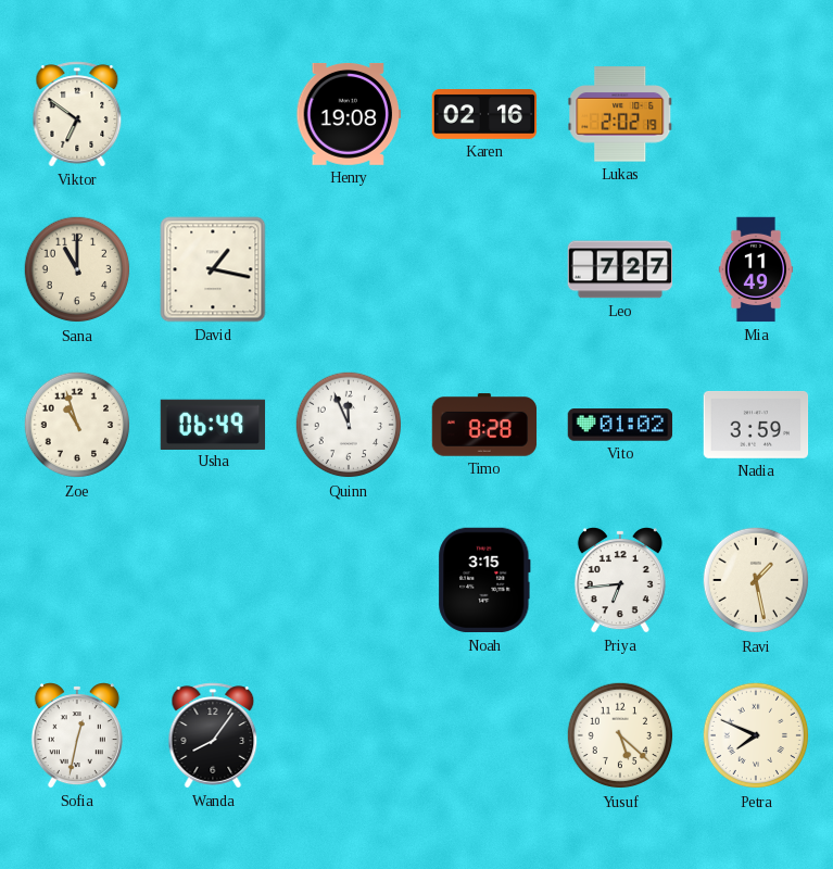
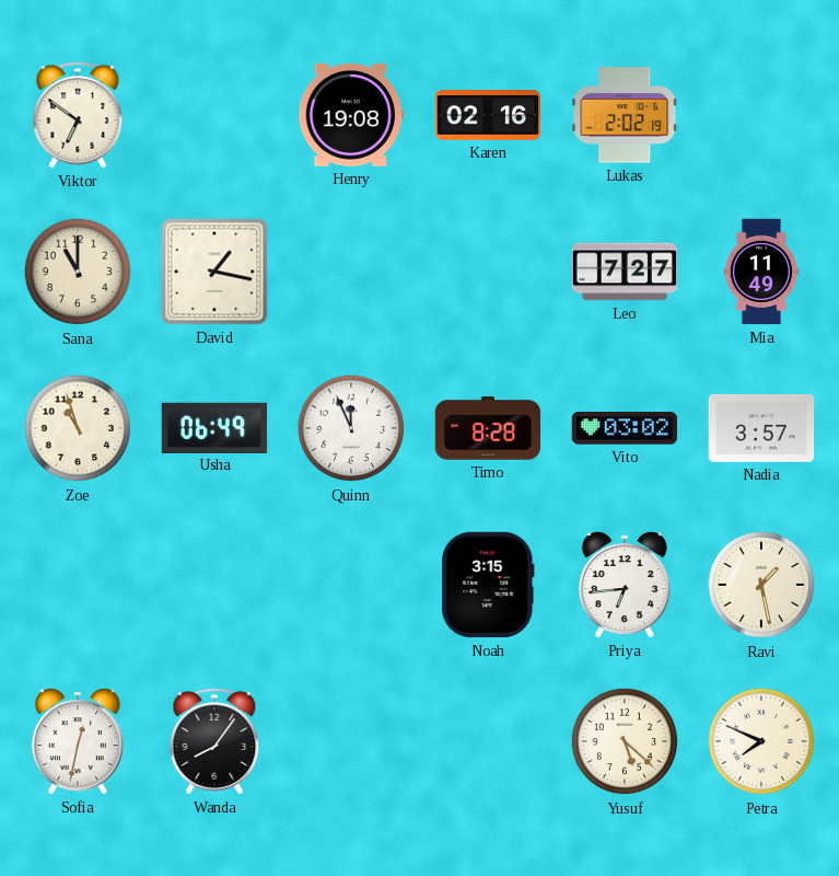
Vito: 01:02 -> 03:02
Nadia: 3:59 -> 3:57
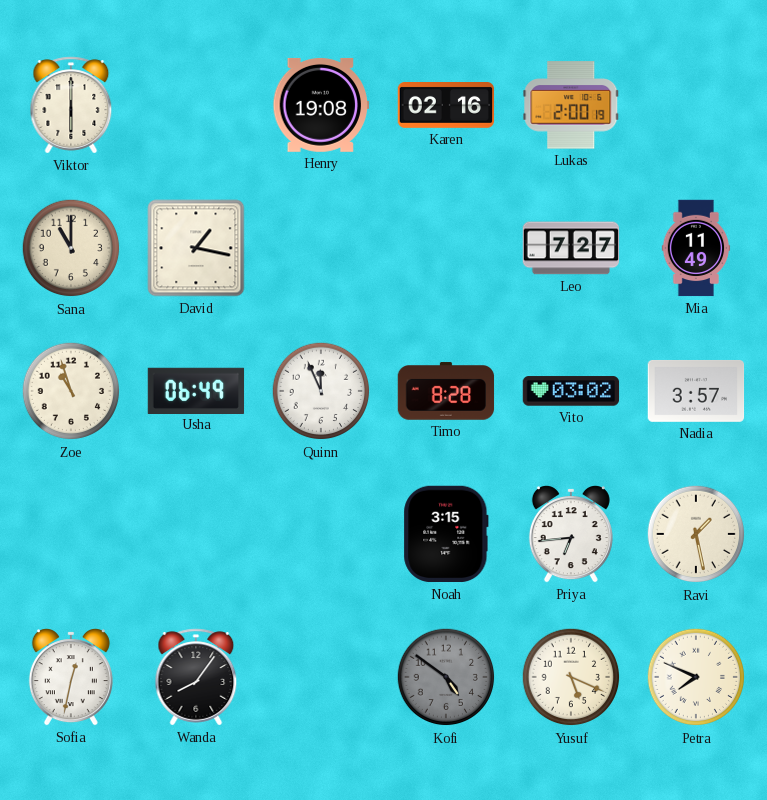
Viktor: 6:51 -> 6:00
Lukas: 2:02 -> 2:00
Kofi: none -> 4:51
Yusuf: 5:22 -> 5:19
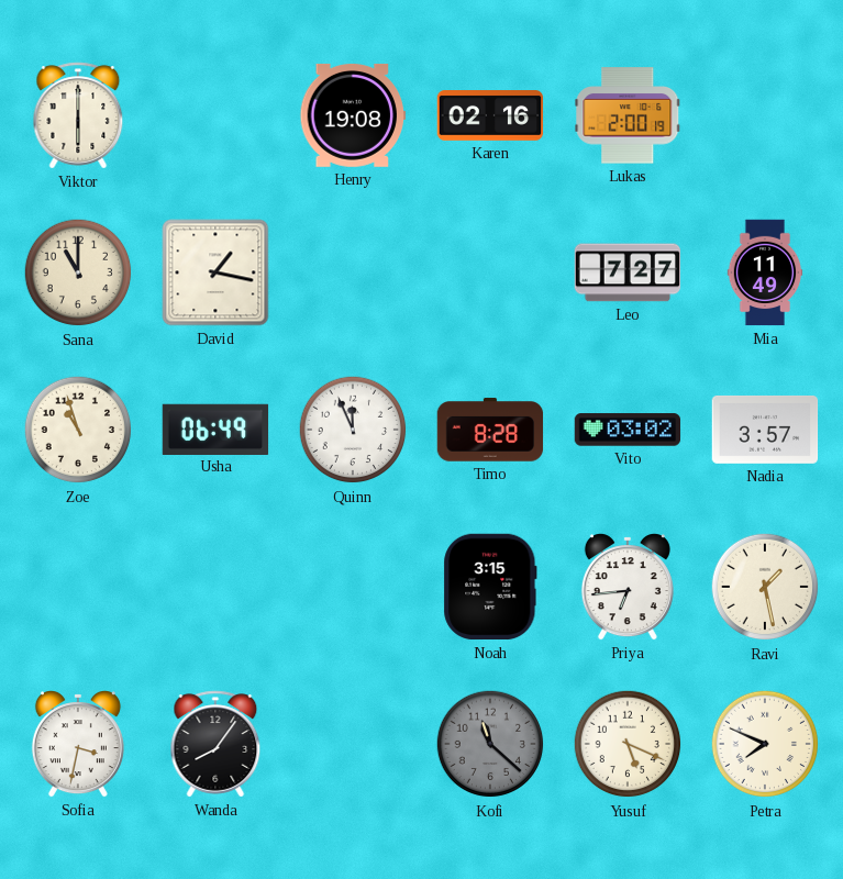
Sofia: 12:32 -> 3:32
Kofi: 4:51 -> 11:22
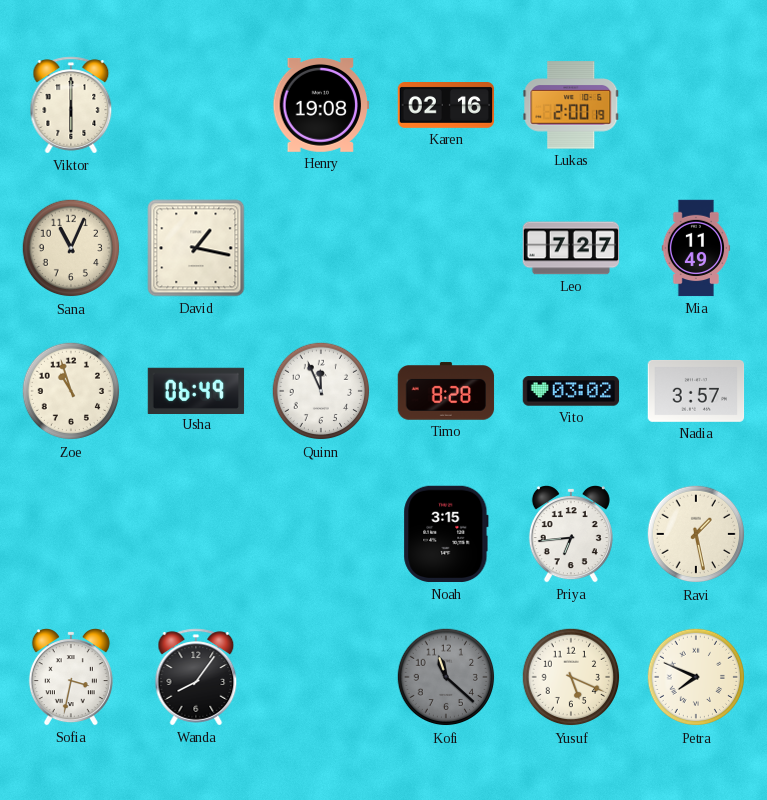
Sana: 11:00 -> 11:04
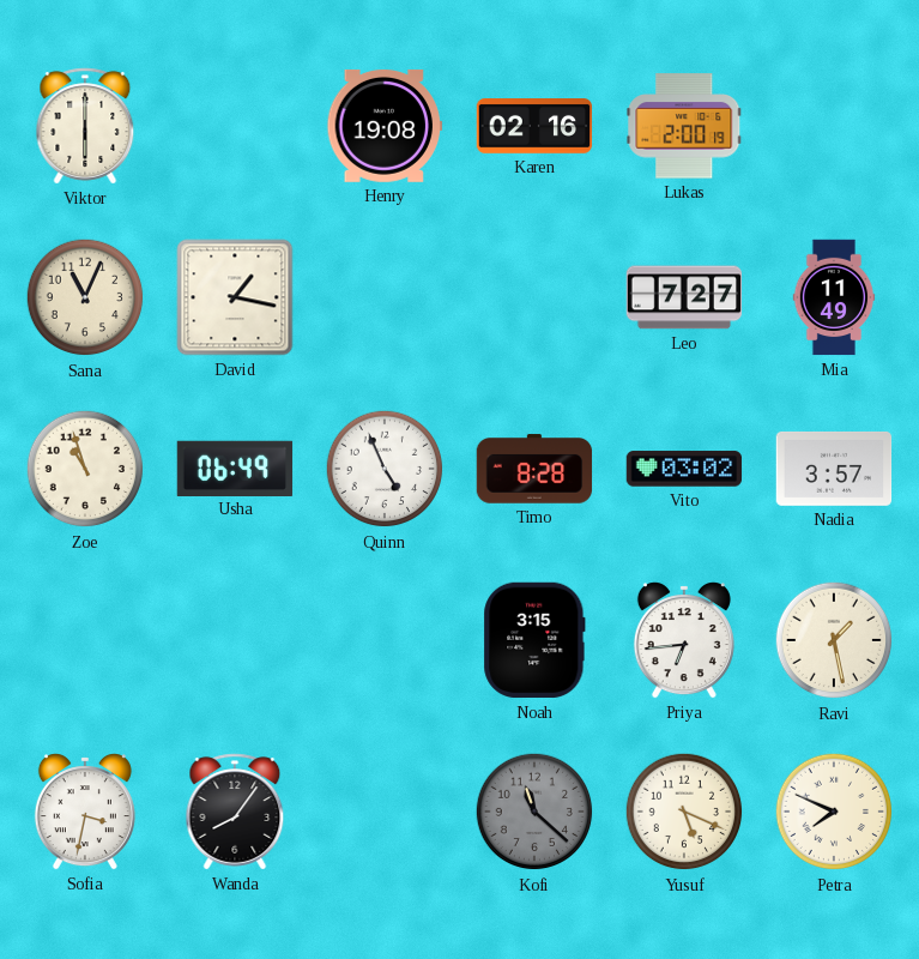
Quinn: 11:56 -> 4:56
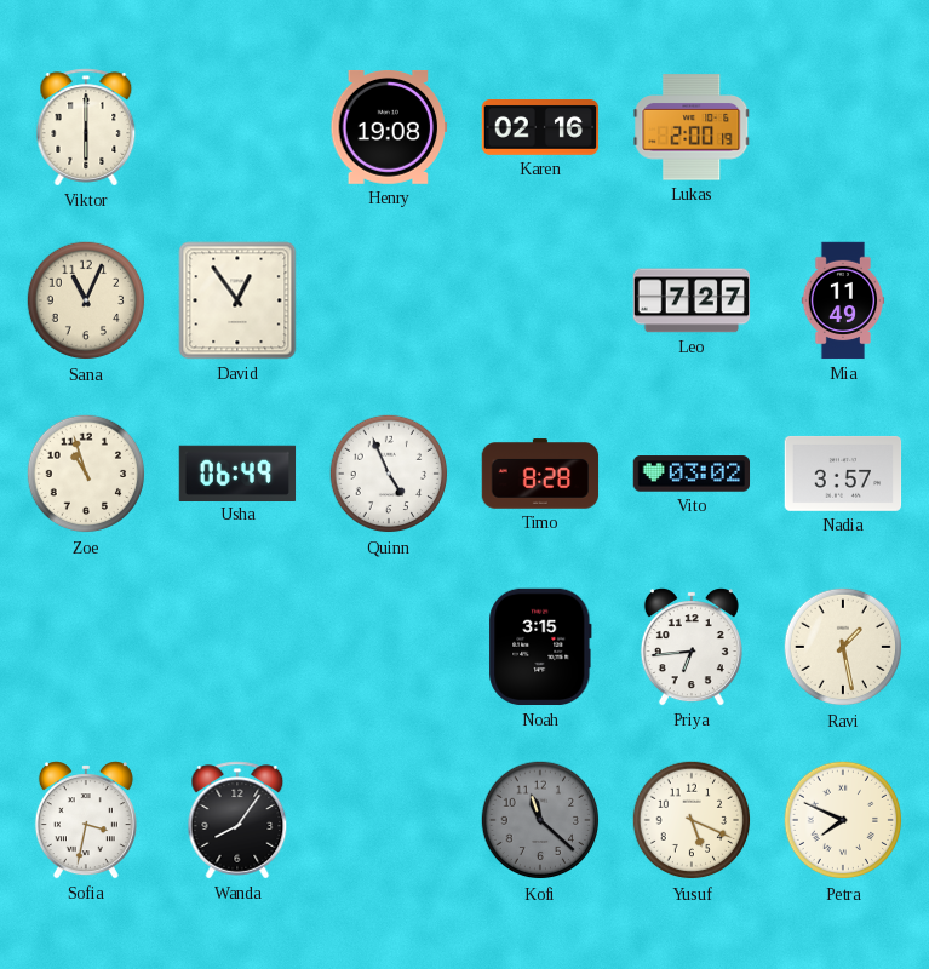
David: 1:17 -> 12:54
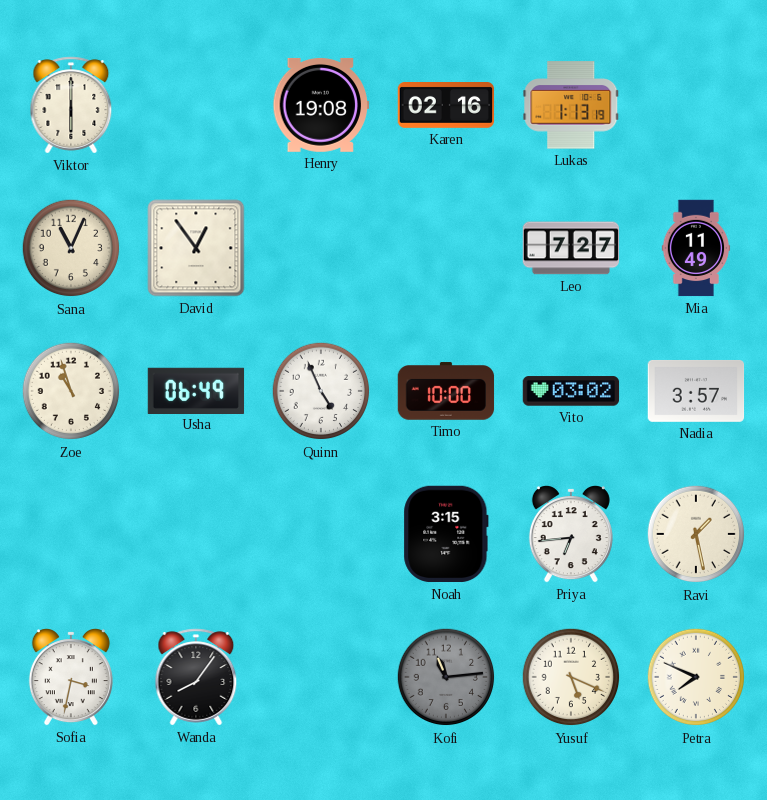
Lukas: 2:00 -> 1:13
Timo: 8:28 -> 10:00
Kofi: 11:22 -> 11:14
